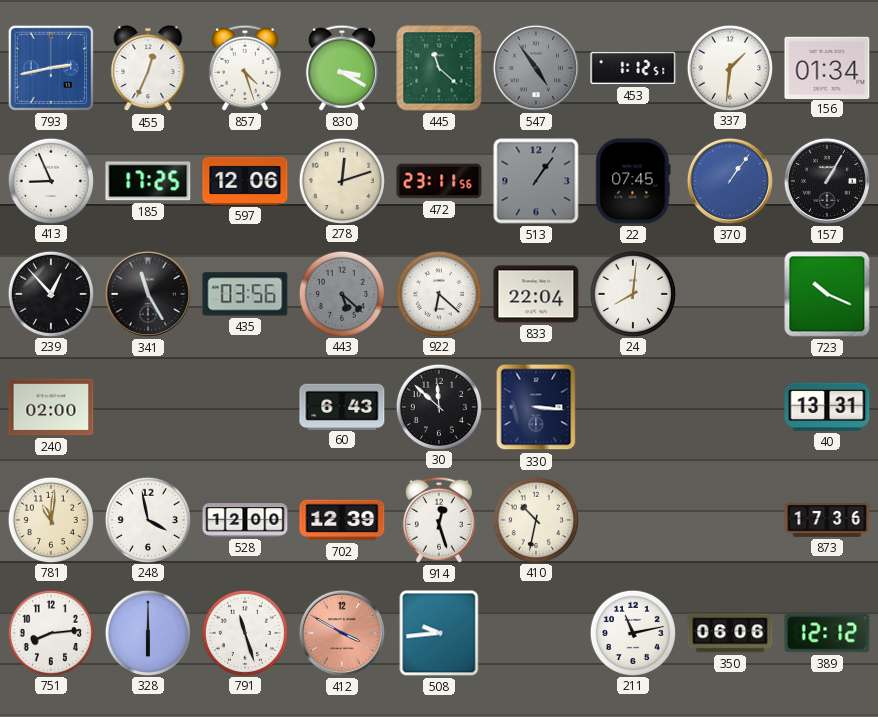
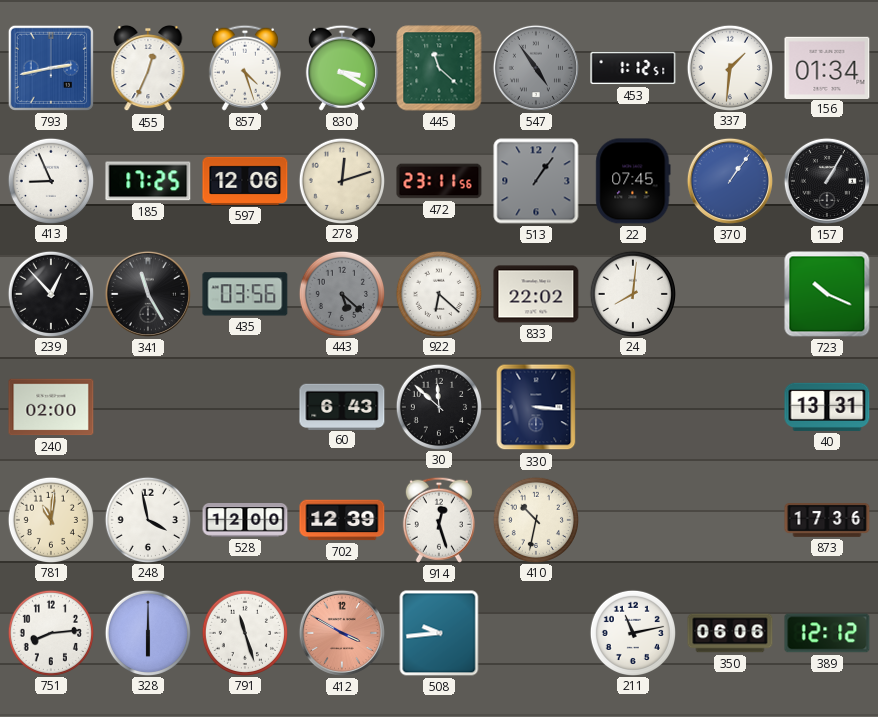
833: 22:04 -> 22:02
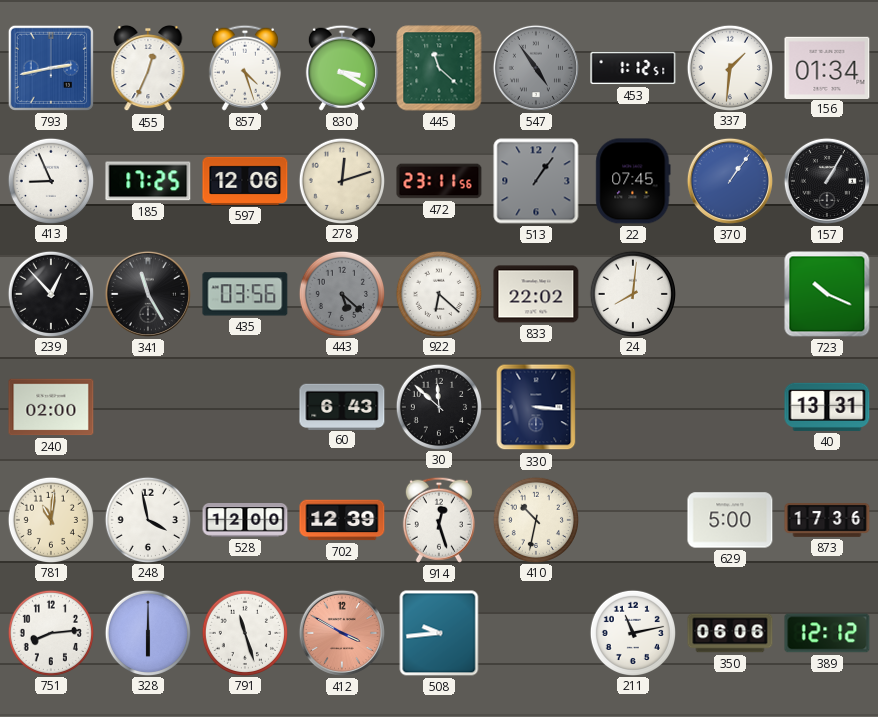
629: none -> 5:00
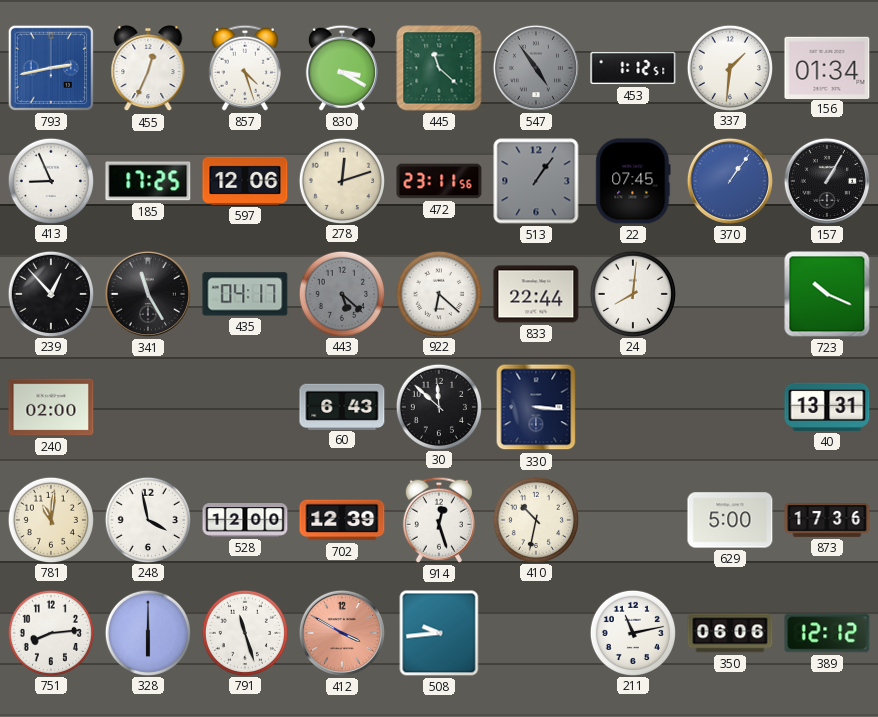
435: 03:56 -> 04:17
833: 22:02 -> 22:44
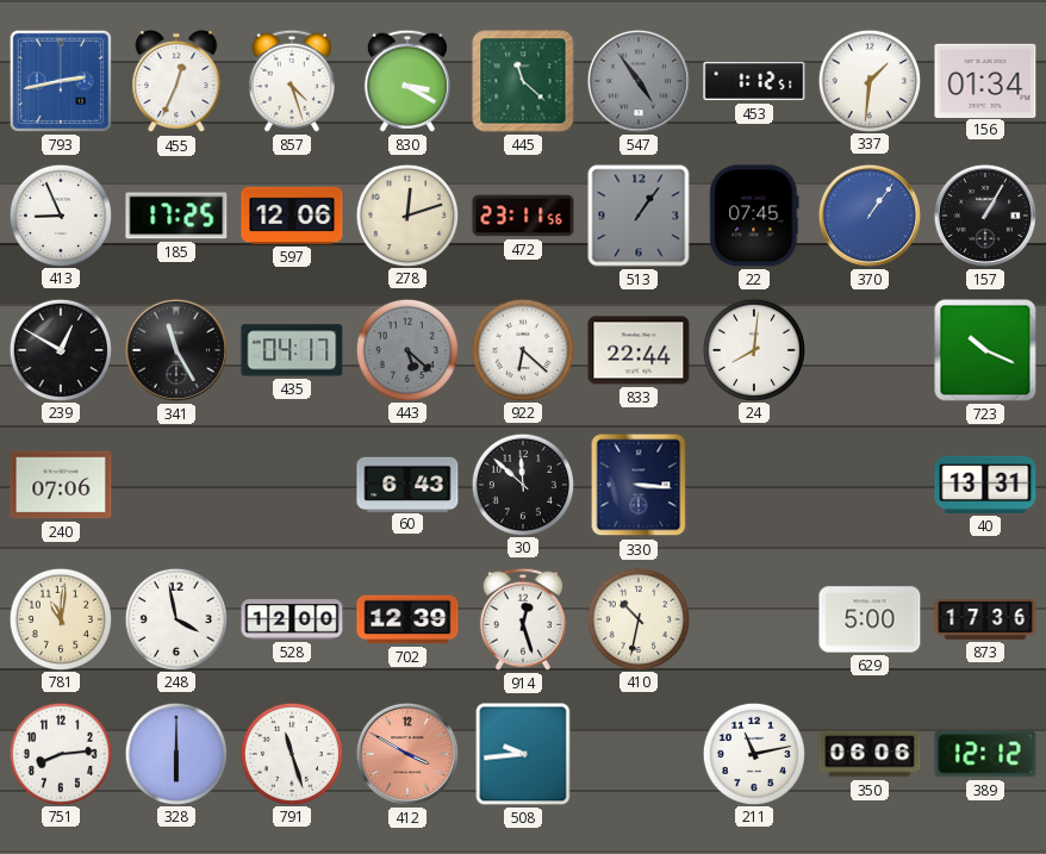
239: 12:53 -> 12:50
240: 02:00 -> 07:06
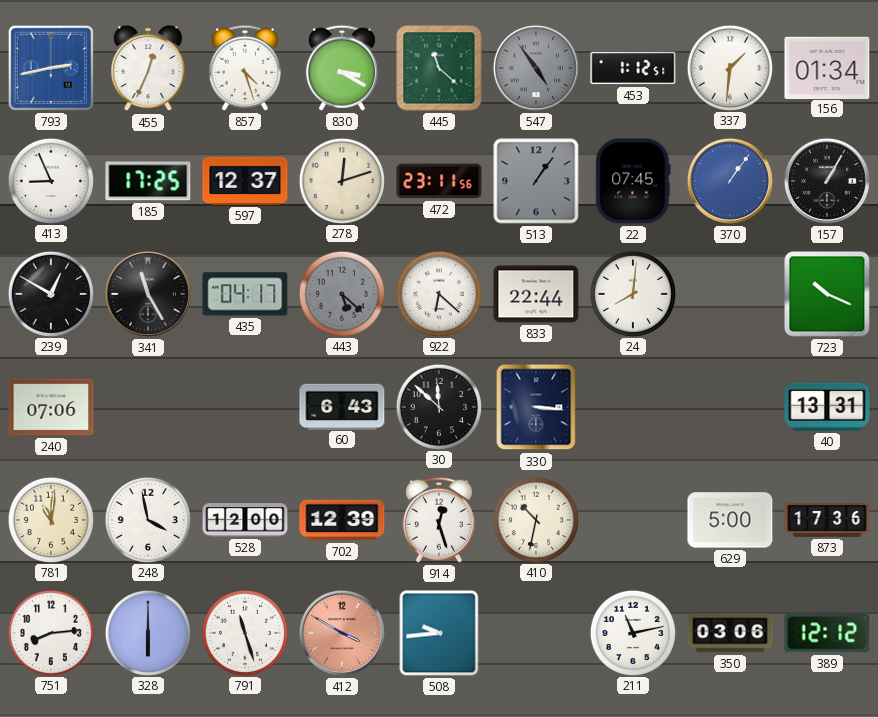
597: 12:06 -> 12:37
350: 06:06 -> 03:06
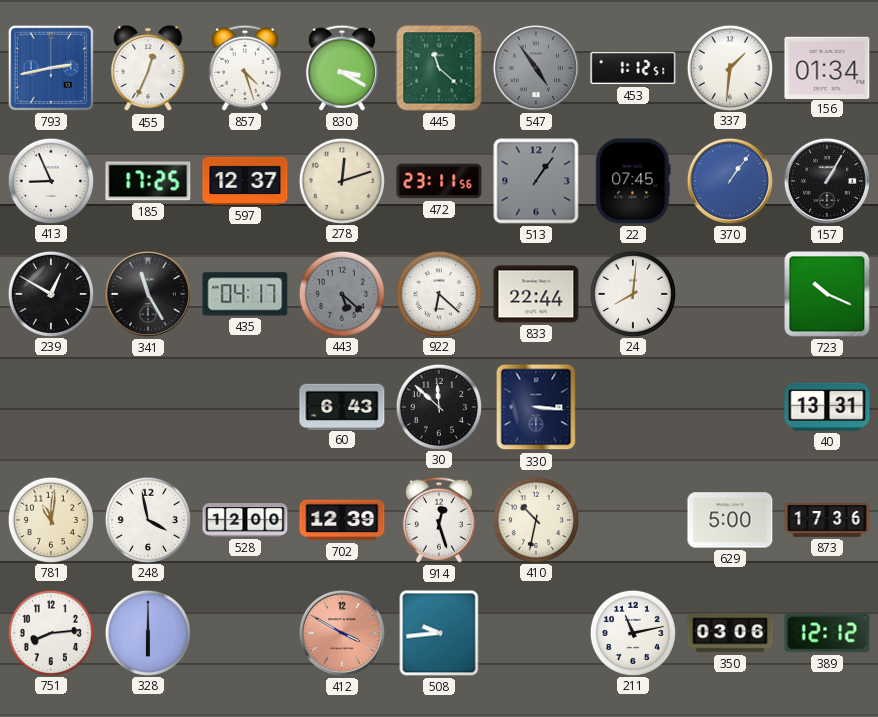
240: 07:06 -> none
791: 11:27 -> none
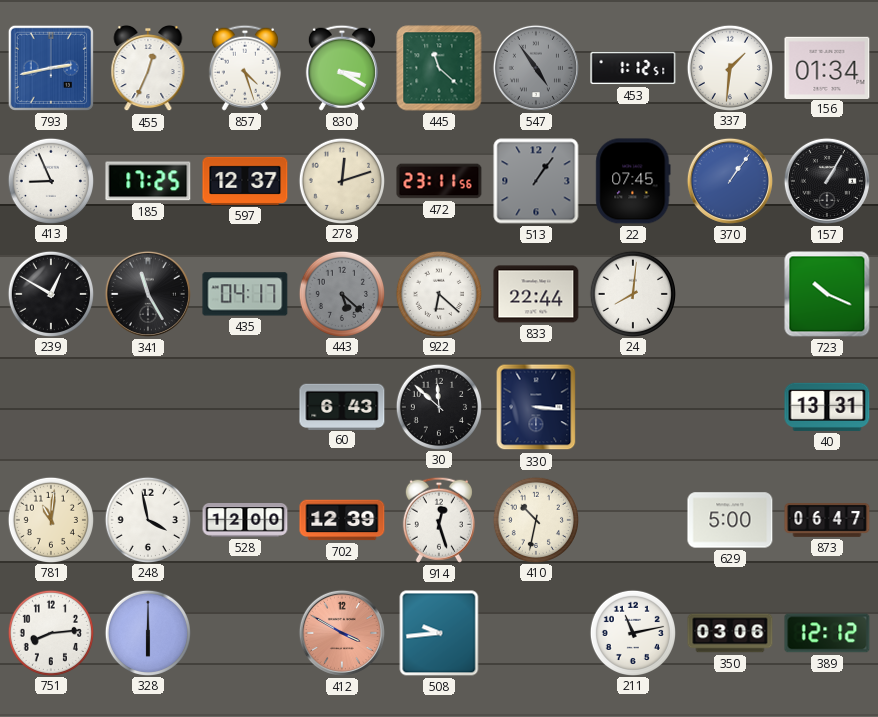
873: 17:36 -> 06:47
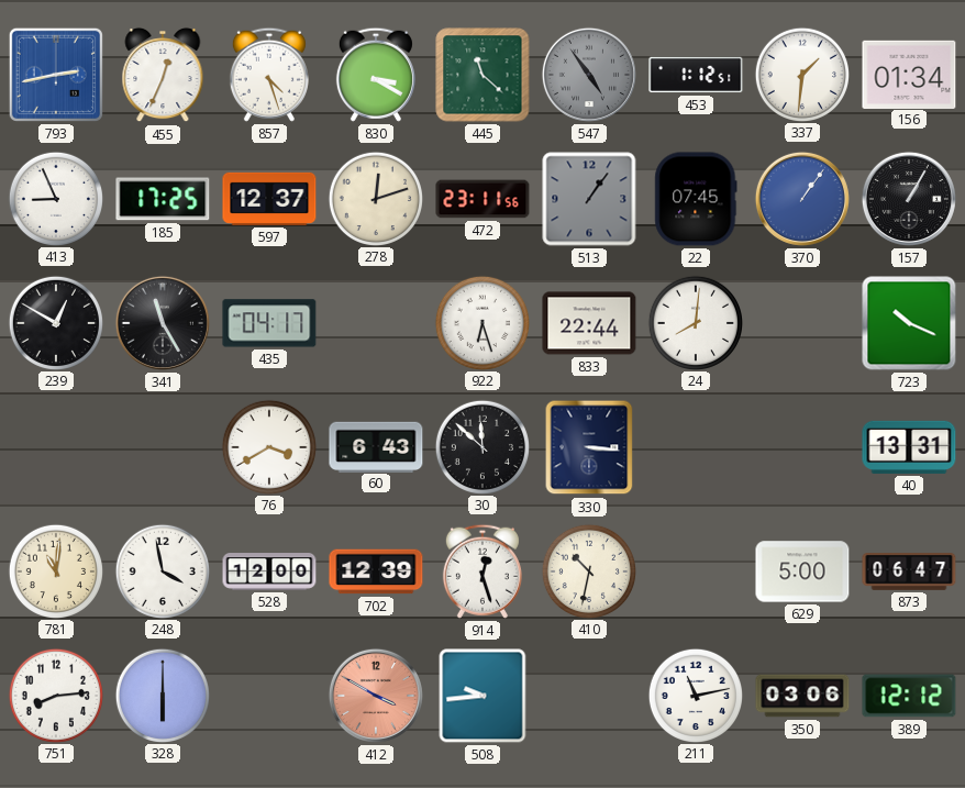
443: 5:22 -> none
922: 6:22 -> 6:27
76: none -> 3:40
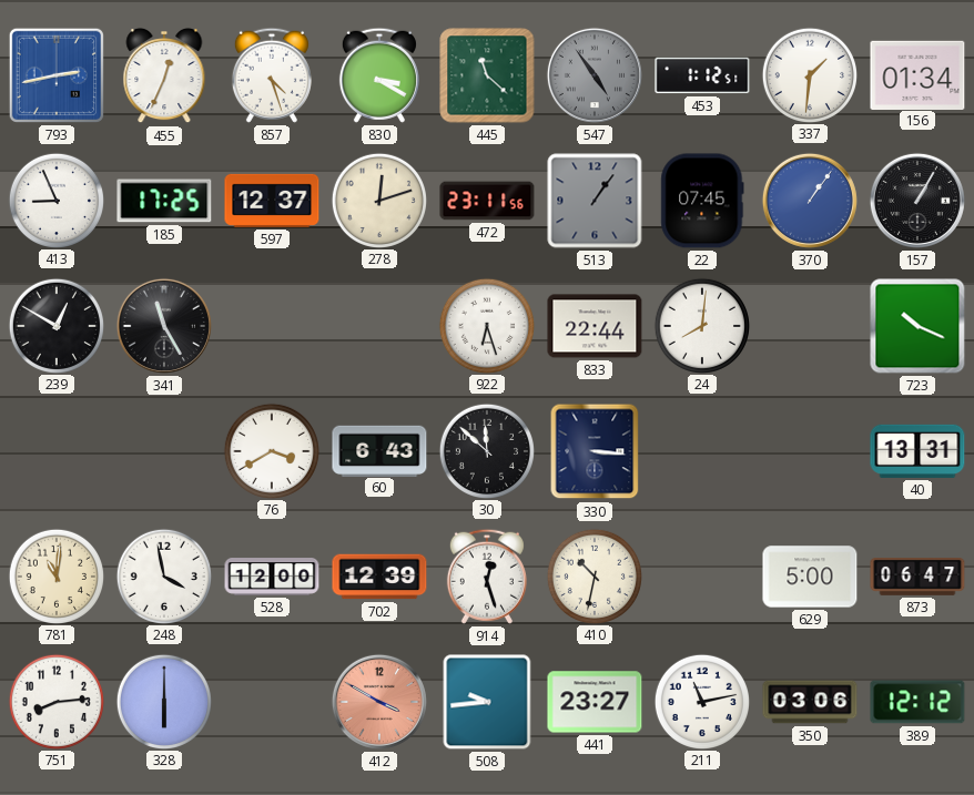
435: 04:17 -> none
441: none -> 23:27
